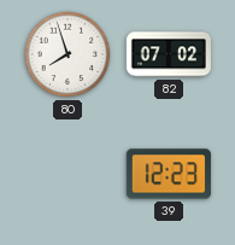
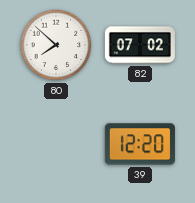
80: 7:57 -> 7:52
39: 12:23 -> 12:20
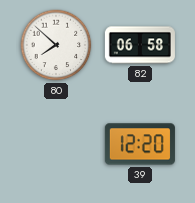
82: 07:02 -> 06:58
